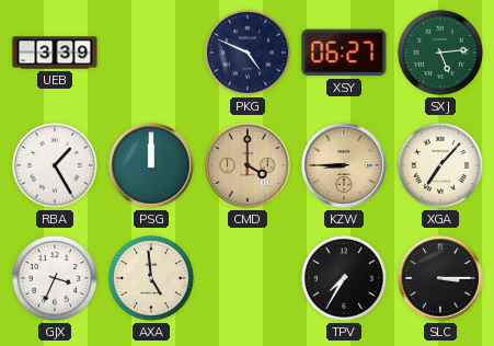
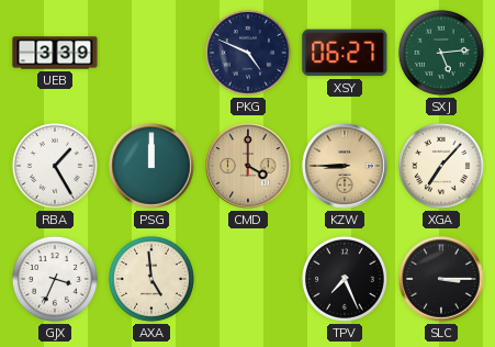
TPV: 7:35 -> 7:26
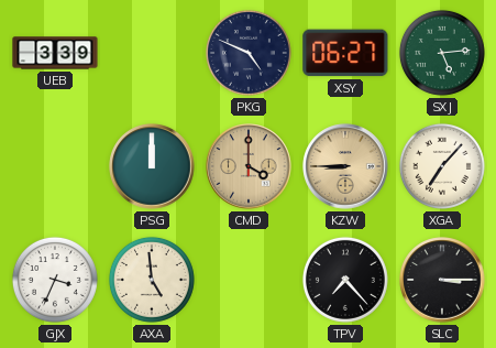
RBA: 1:25 -> none
TPV: 7:26 -> 7:23
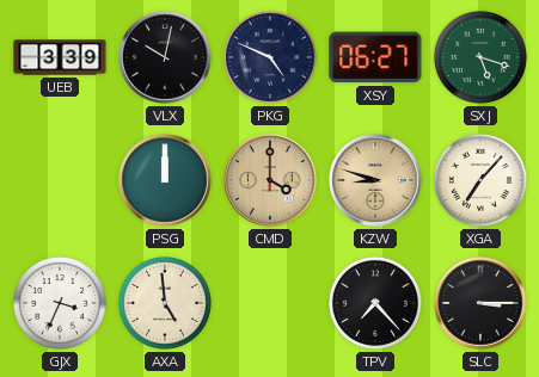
VLX: none -> 10:02
SXJ: 5:14 -> 5:18
KZW: 8:45 -> 8:48
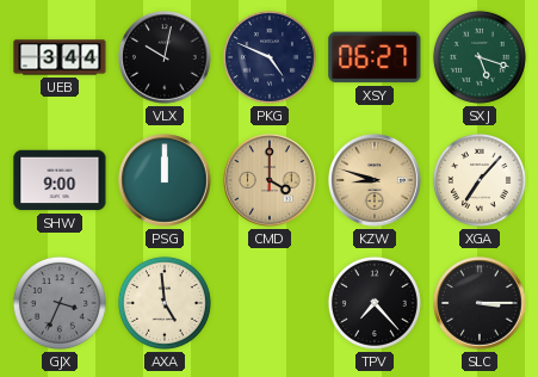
UEB: 3:39 -> 3:44
SHW: none -> 9:00
GJX dial: white -> grey
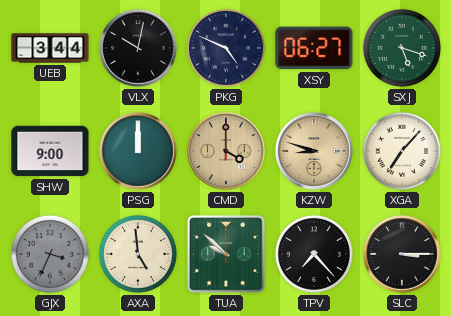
TUA: none -> 9:52
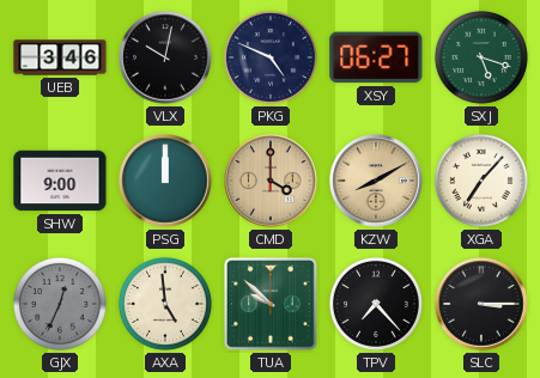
UEB: 3:44 -> 3:46
KZW: 8:48 -> 8:10
GJX: 3:34 -> 12:34
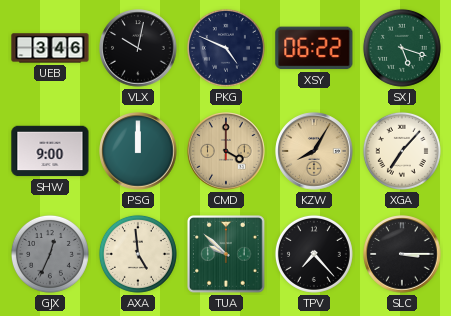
XSY: 06:27 -> 06:22
KZW: 8:10 -> 8:05
